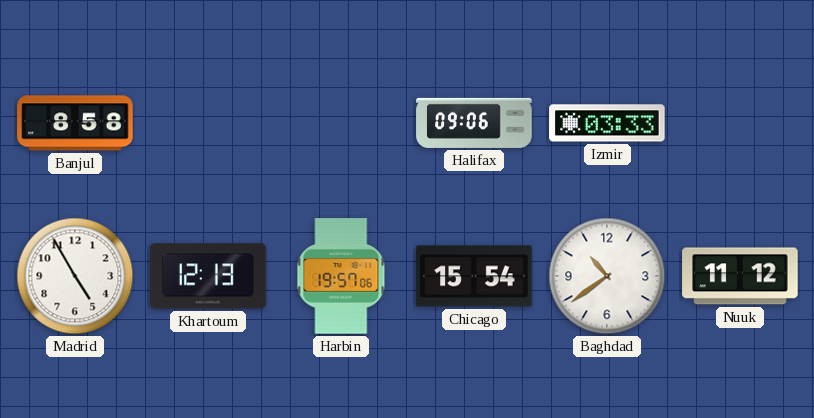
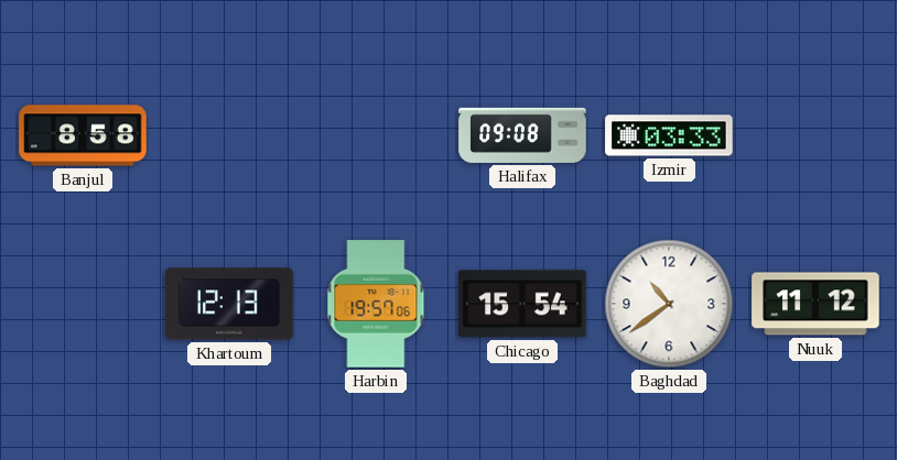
Halifax: 09:06 -> 09:08
Madrid: 4:55 -> none
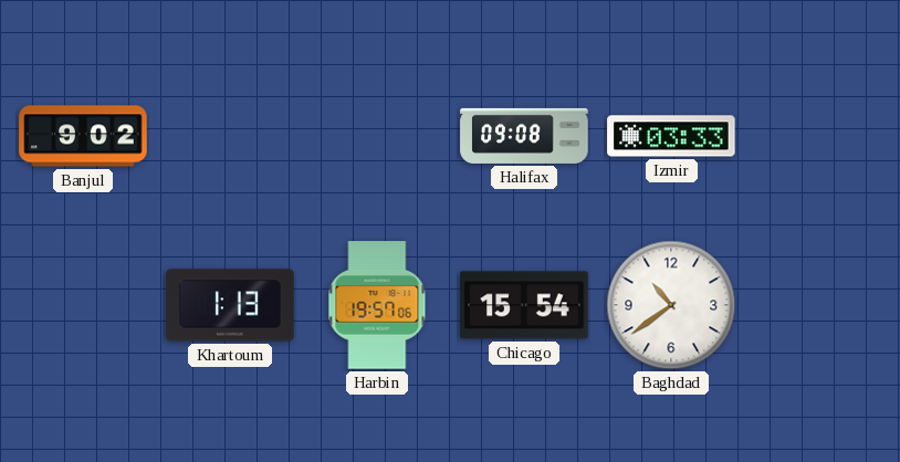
Banjul: 8:58 -> 9:02
Khartoum: 12:13 -> 1:13
Nuuk: 11:12 -> none
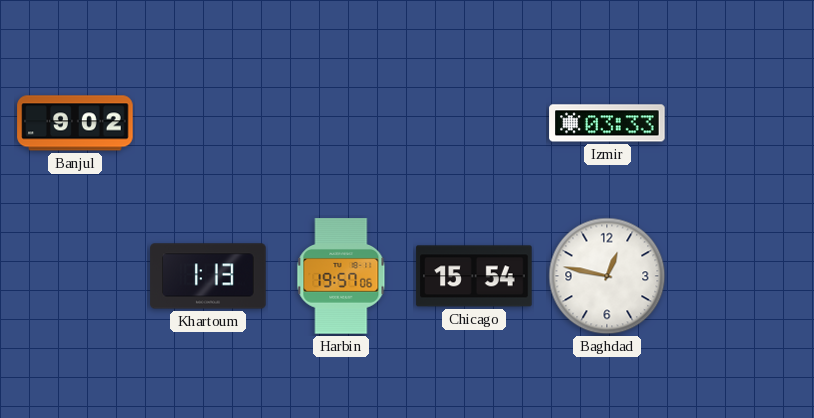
Halifax: 09:08 -> none
Baghdad: 10:39 -> 12:47
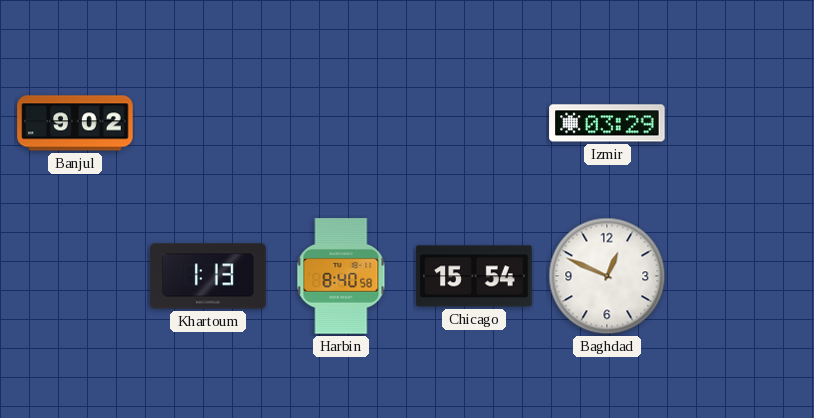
Izmir: 03:33 -> 03:29
Harbin: 19:57 -> 8:40
Baghdad: 12:47 -> 12:49
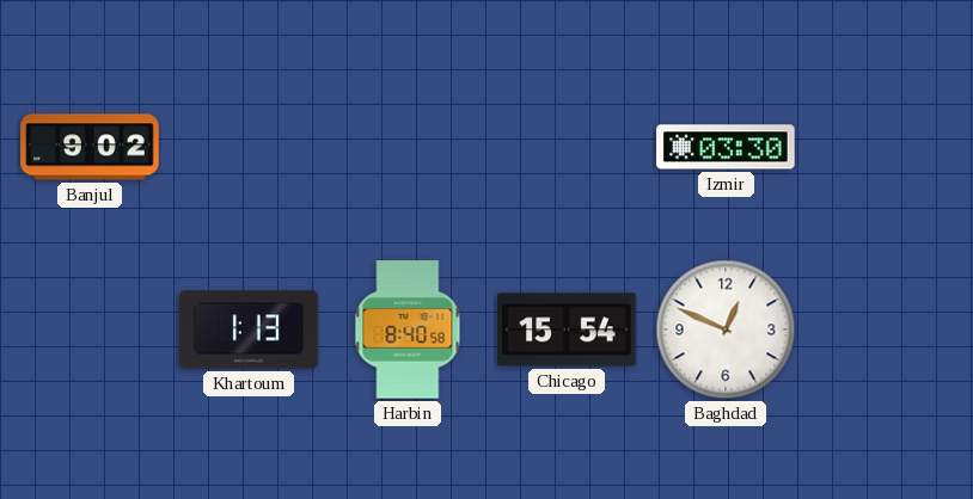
Izmir: 03:29 -> 03:30
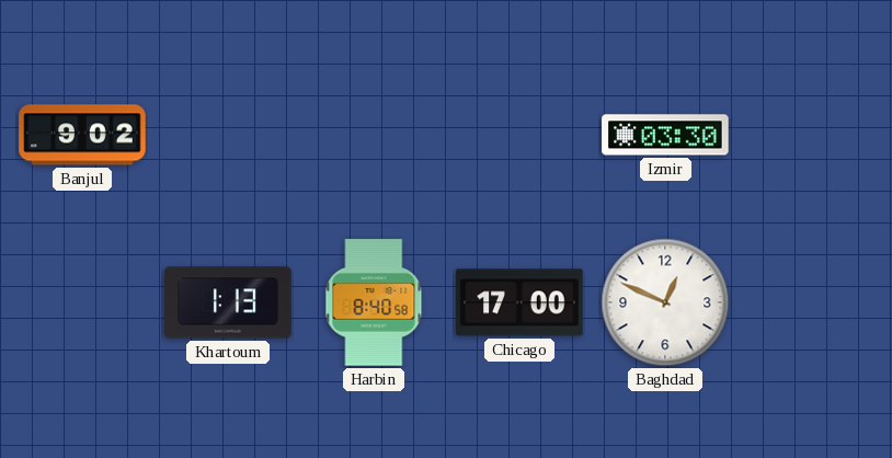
Chicago: 15:54 -> 17:00
